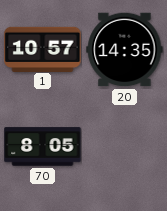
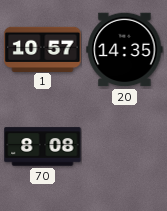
70: 8:05 -> 8:08
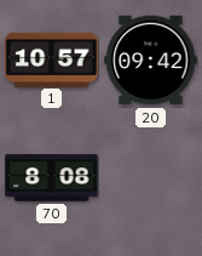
20: 14:35 -> 09:42
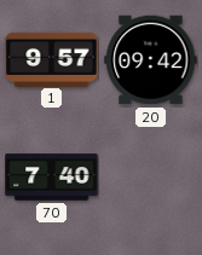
1: 10:57 -> 9:57
70: 8:08 -> 7:40
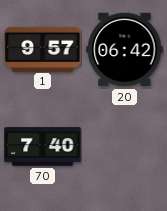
20: 09:42 -> 06:42
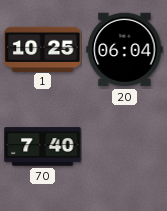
1: 9:57 -> 10:25
20: 06:42 -> 06:04
